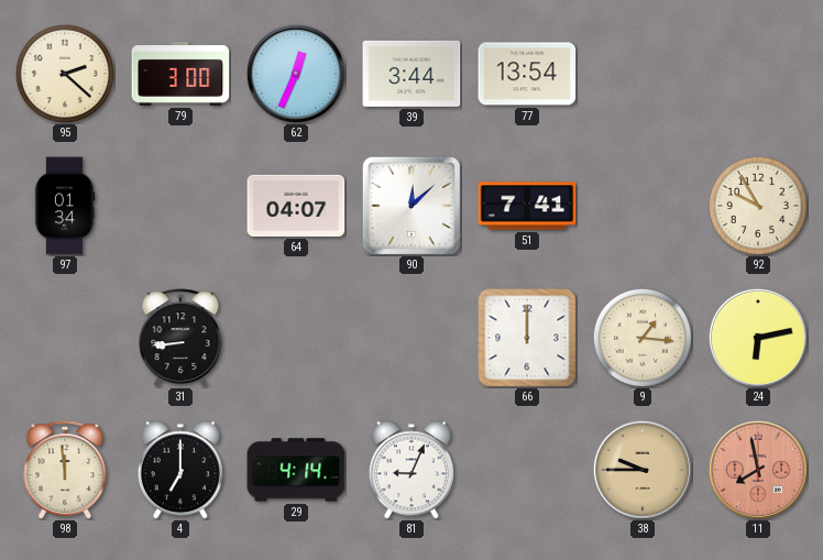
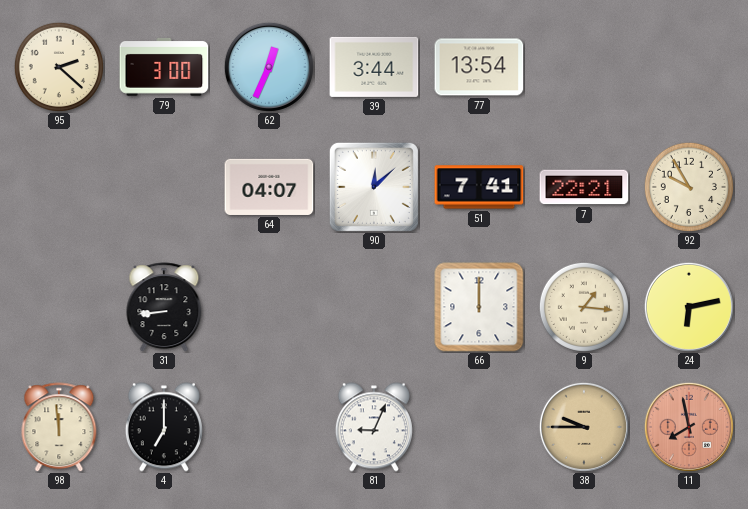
97: 01:34 -> none
7: none -> 22:21
29: 4:14 -> none
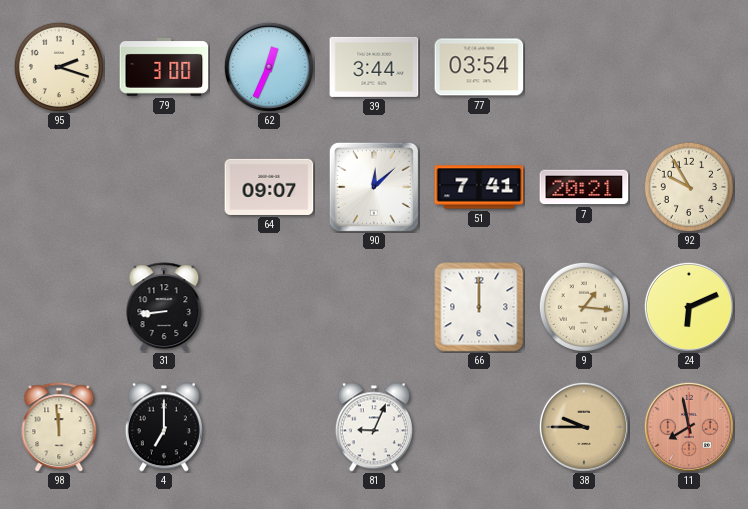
95: 2:22 -> 2:18
77: 13:54 -> 03:54
64: 04:07 -> 09:07
7: 22:21 -> 20:21
24: 6:13 -> 6:11
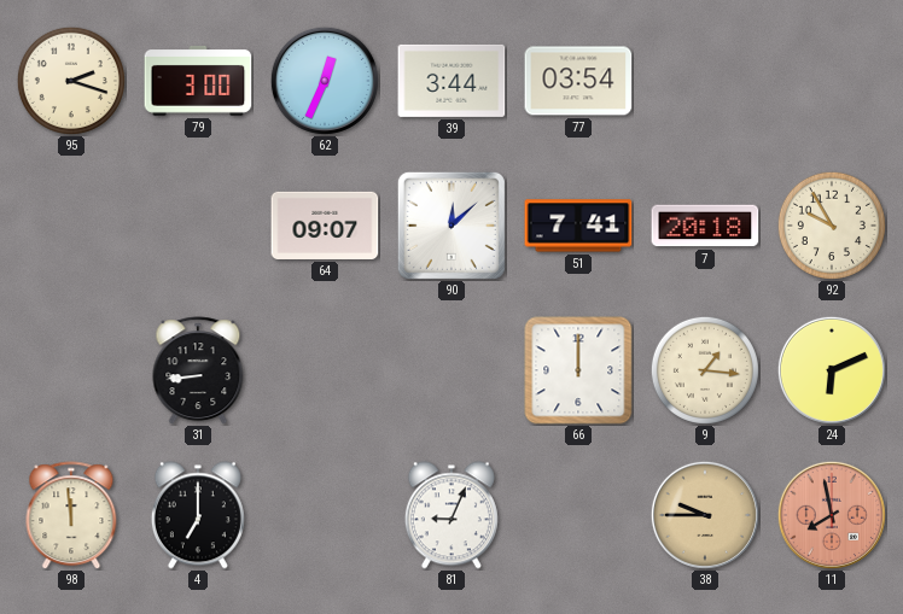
7: 20:21 -> 20:18
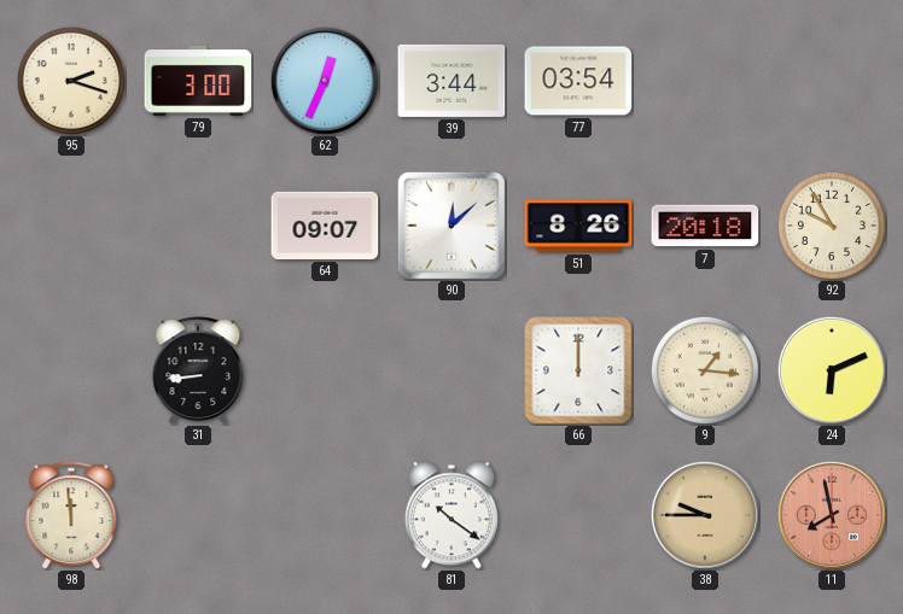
51: 7:41 -> 8:26
4: 7:00 -> none
81: 9:04 -> 10:21
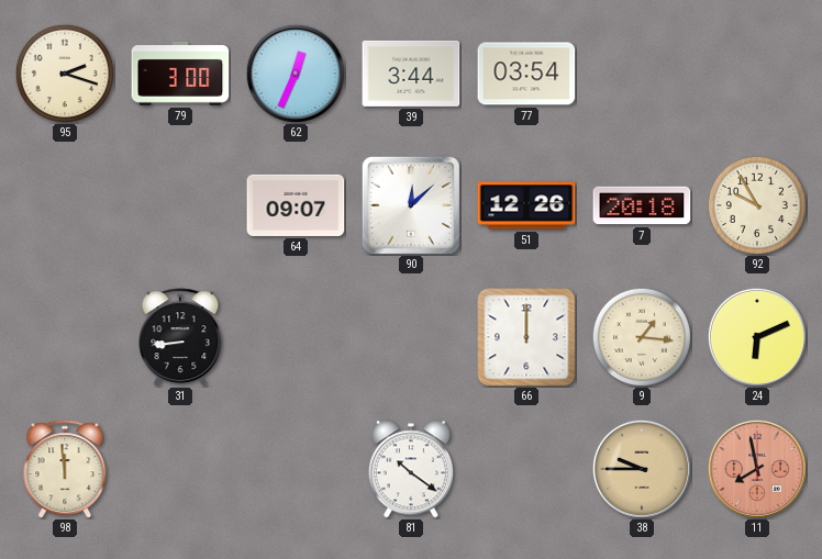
51: 8:26 -> 12:26
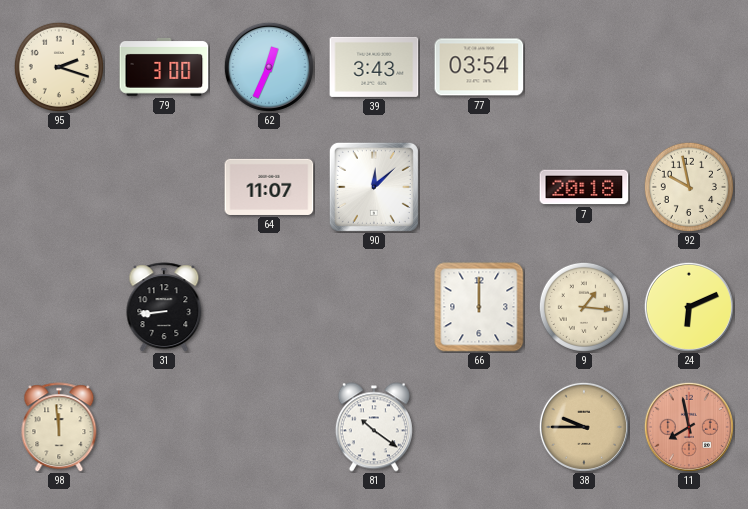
39: 3:44 -> 3:43
64: 09:07 -> 11:07
51: 12:26 -> none
92: 9:55 -> 9:58
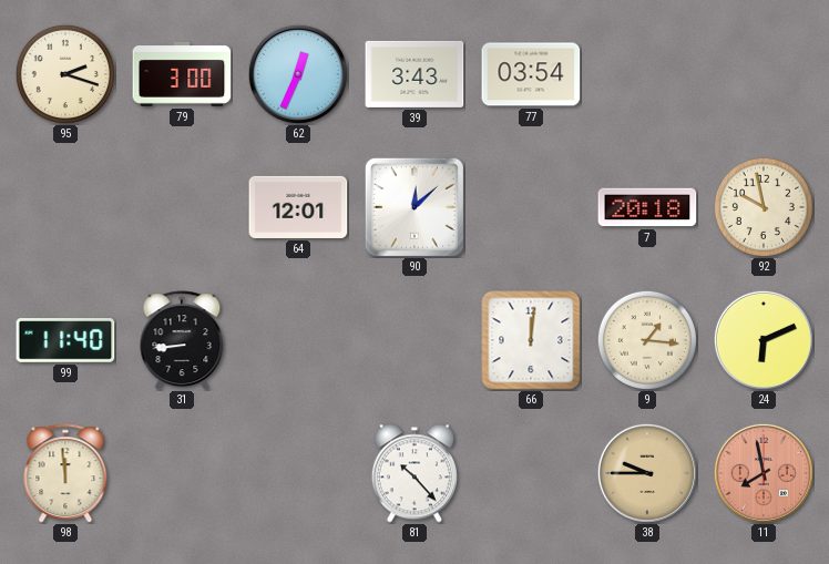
64: 11:07 -> 12:01
99: none -> 11:40
66: 12:00 -> 12:01
81: 10:21 -> 10:23
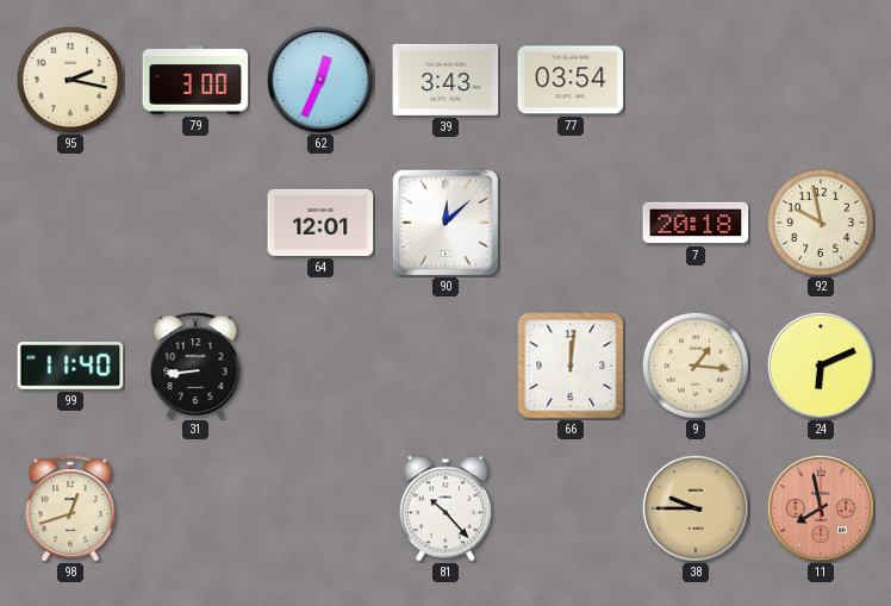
95: 2:18 -> 2:17
98: 11:59 -> 12:42
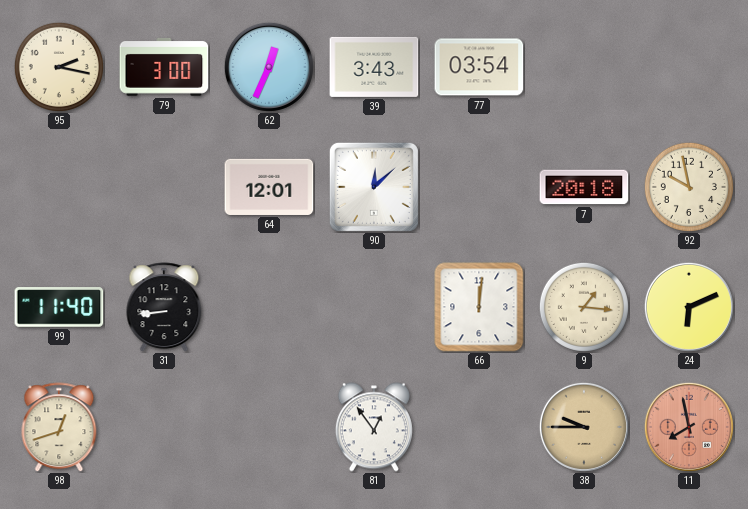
81: 10:23 -> 12:54
